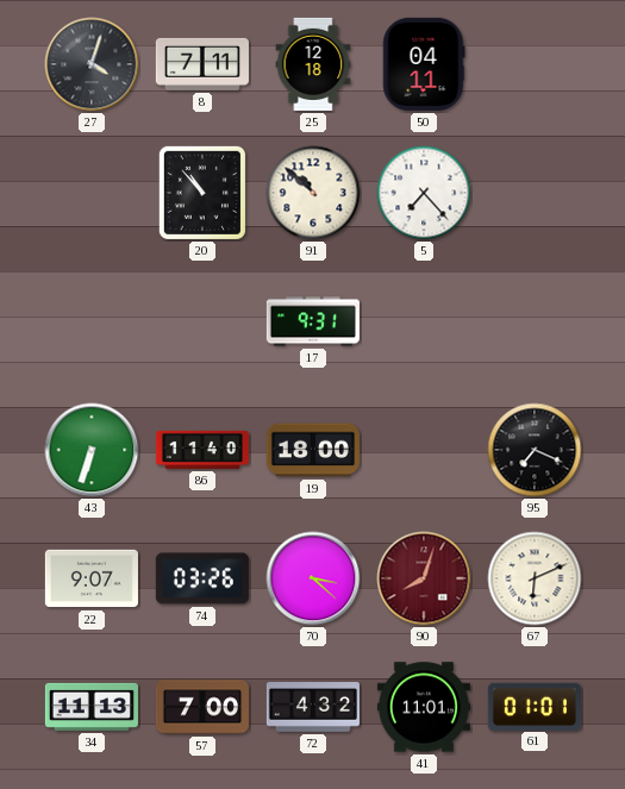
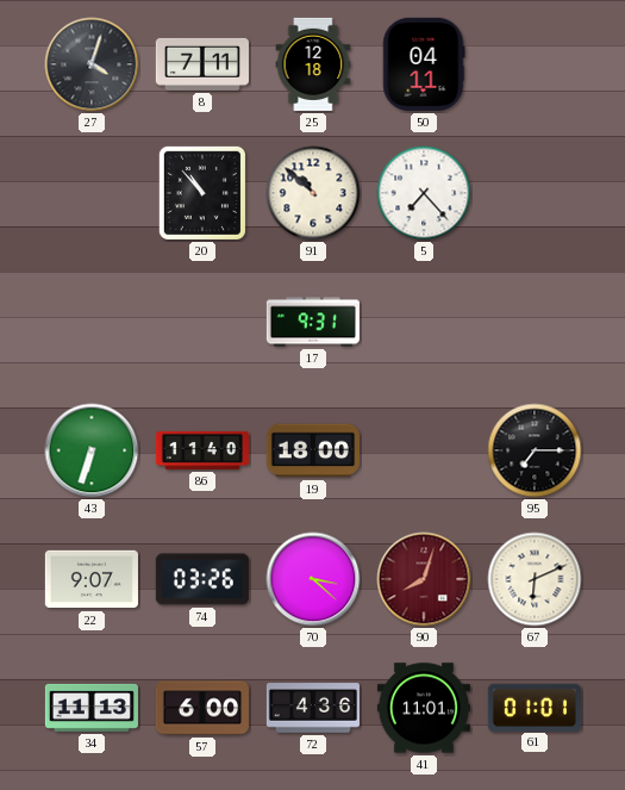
95: 7:19 -> 7:15
57: 7:00 -> 6:00
72: 4:32 -> 4:36
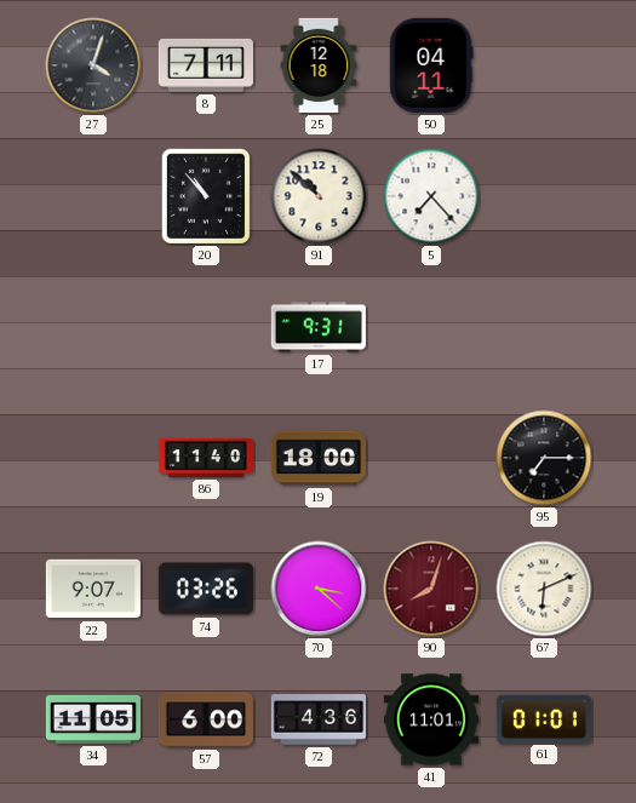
43: 6:33 -> none
34: 11:13 -> 11:05
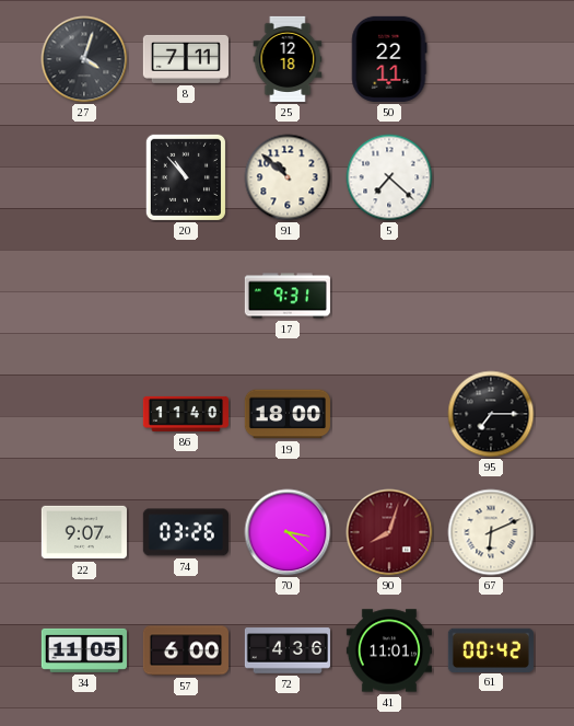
50: 04:11 -> 22:11
5: 7:23 -> 7:22
61: 01:01 -> 00:42
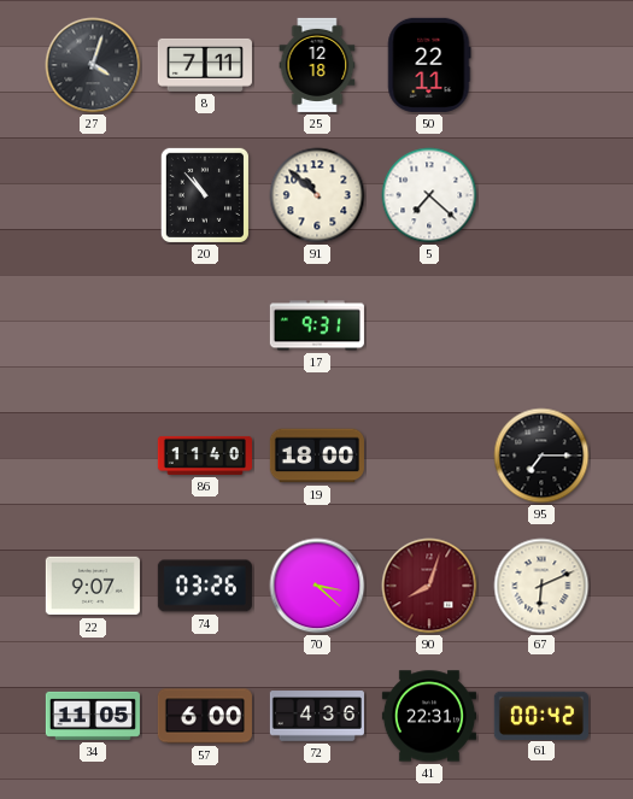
41: 11:01 -> 22:31
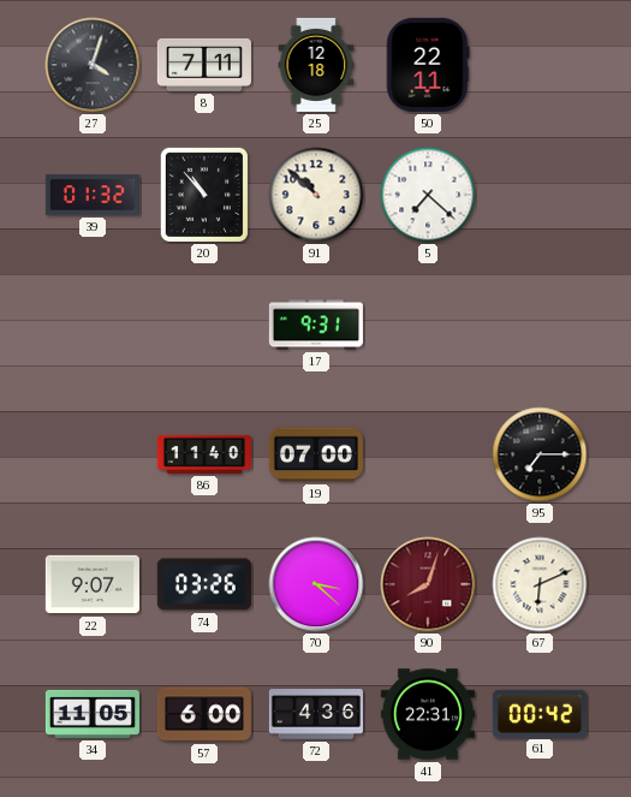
39: none -> 01:32
19: 18:00 -> 07:00
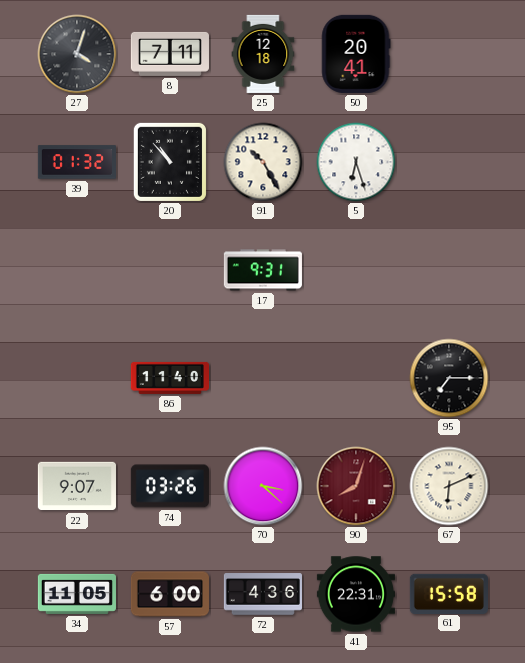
50: 22:11 -> 20:41
91: 10:52 -> 10:25
5: 7:22 -> 6:27
19: 07:00 -> none
61: 00:42 -> 15:58
